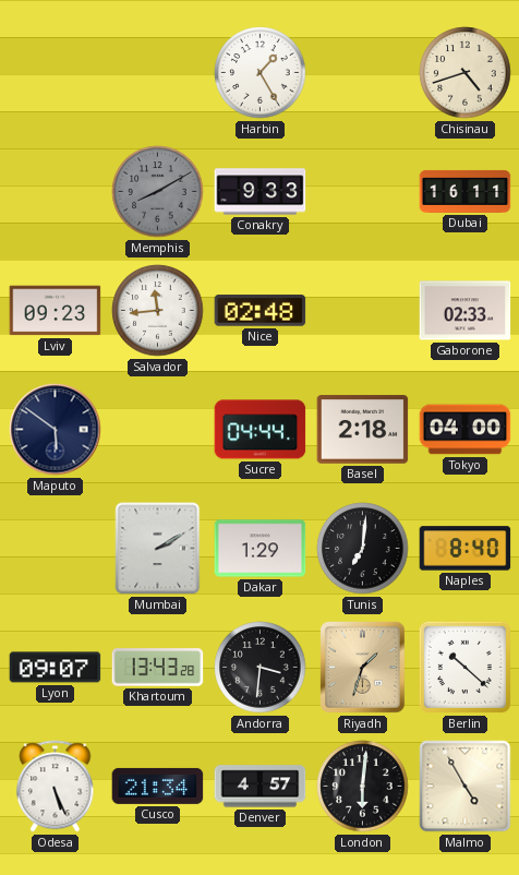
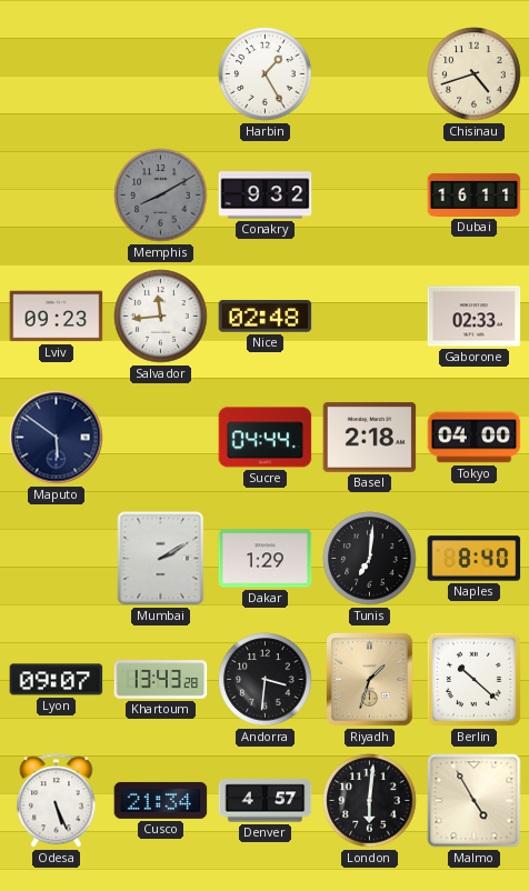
Conakry: 9:33 -> 9:32
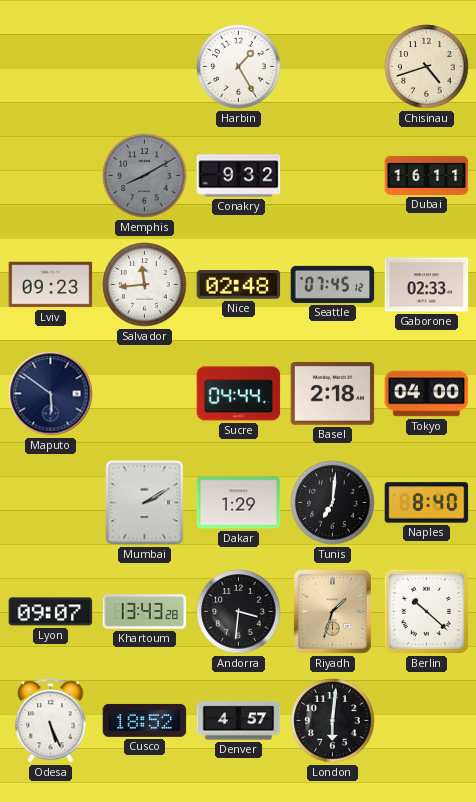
Seattle: none -> 07:45
Cusco: 21:34 -> 18:52
Malmo: 4:55 -> none
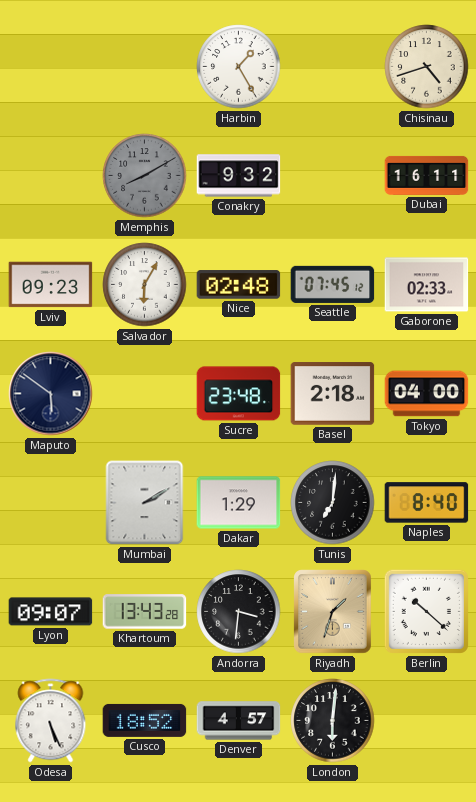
Salvador: 11:44 -> 6:05
Sucre: 04:44 -> 23:48
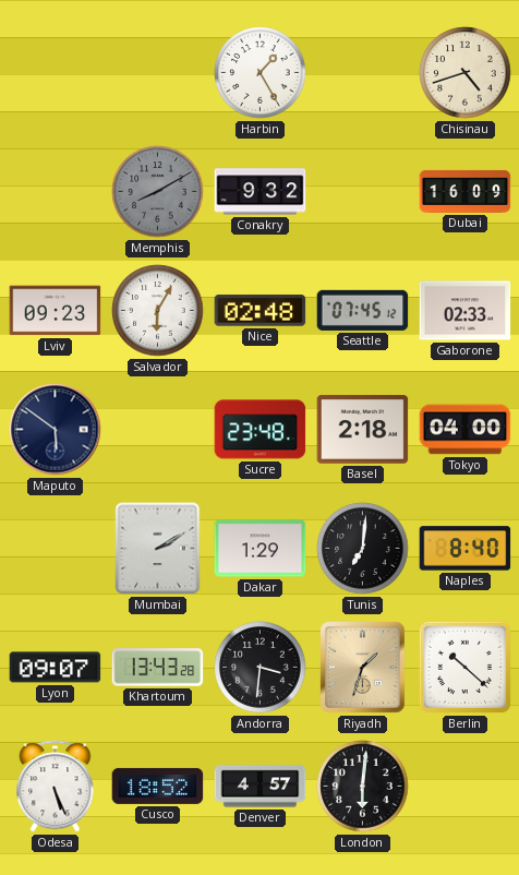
Dubai: 16:11 -> 16:09
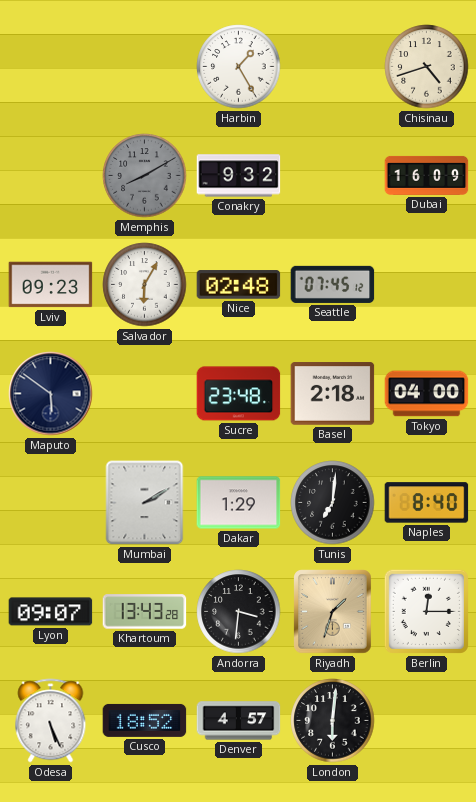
Gaborone: 02:33 -> none
Berlin: 10:22 -> 12:15
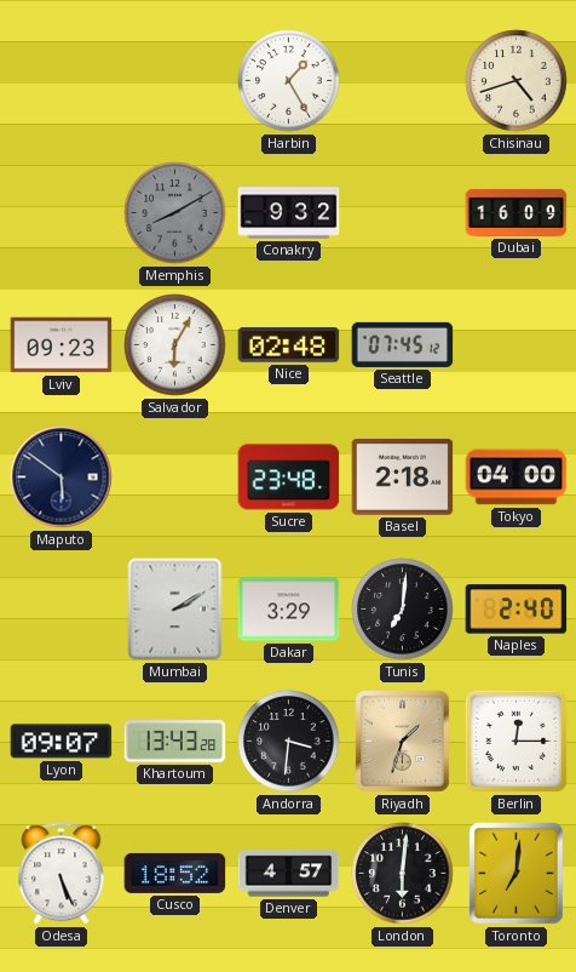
Dakar: 1:29 -> 3:29
Naples: 8:40 -> 2:40
Toronto: none -> 7:01
